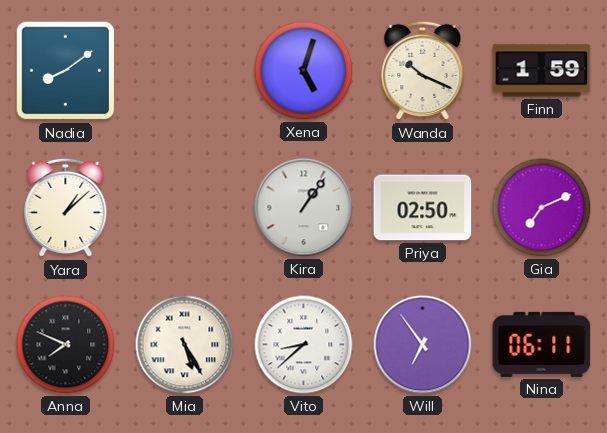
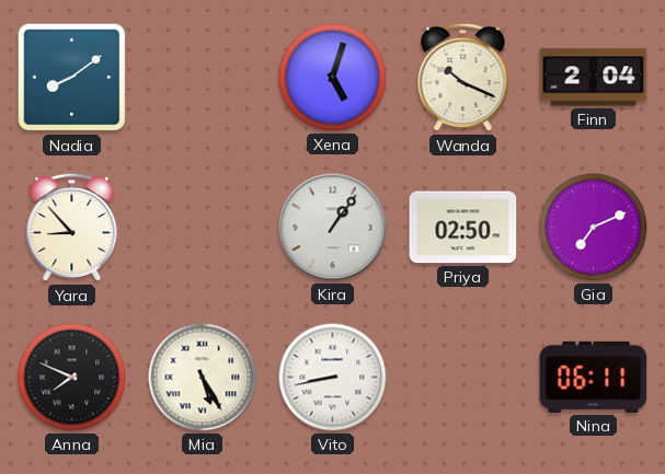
Finn: 1:59 -> 2:04
Yara: 1:08 -> 8:53
Vito: 8:38 -> 8:43
Will: 6:54 -> none
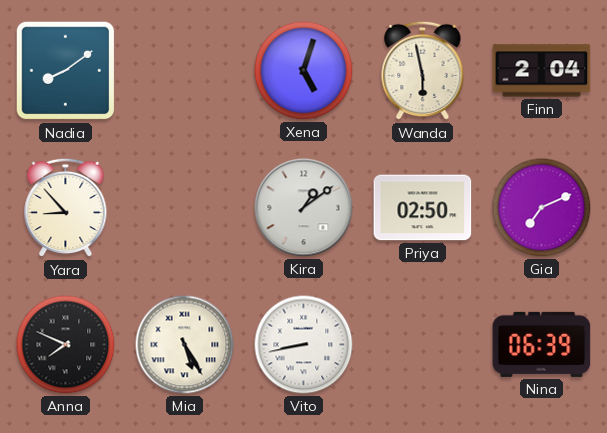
Wanda: 10:19 -> 5:58
Kira: 1:06 -> 1:09
Nina: 06:11 -> 06:39
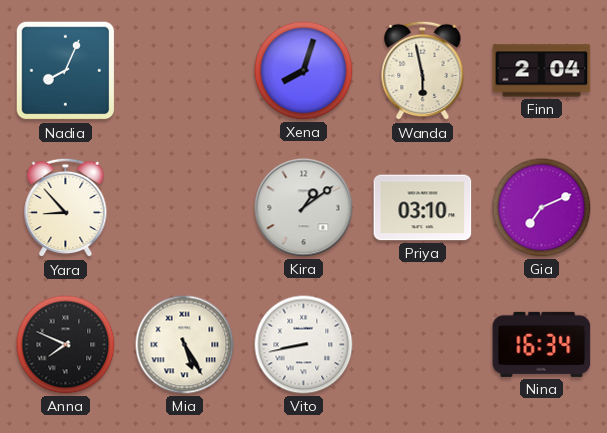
Nadia: 8:09 -> 8:04
Xena: 5:03 -> 8:03
Priya: 02:50 -> 03:10
Nina: 06:39 -> 16:34
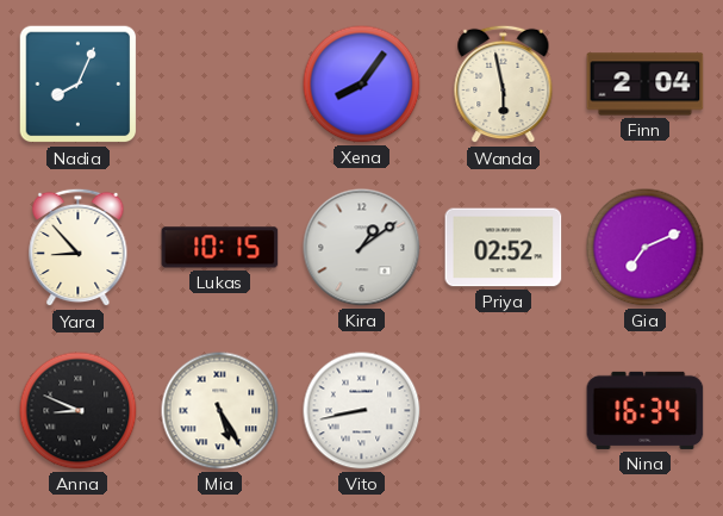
Xena: 8:03 -> 8:06
Lukas: none -> 10:15
Priya: 03:10 -> 02:52
Anna: 7:49 -> 8:49
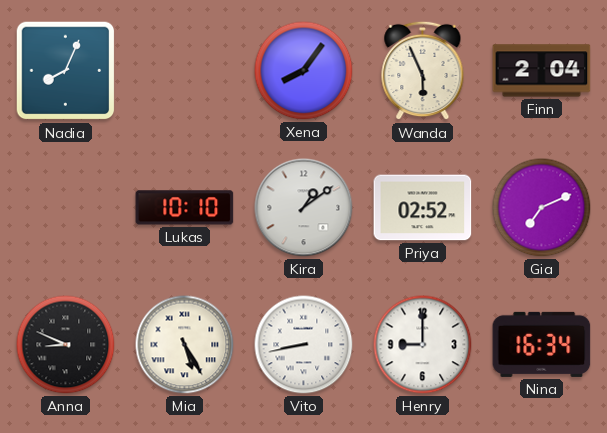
Wanda: 5:58 -> 5:56
Yara: 8:53 -> none
Lukas: 10:15 -> 10:10
Henry: none -> 9:00
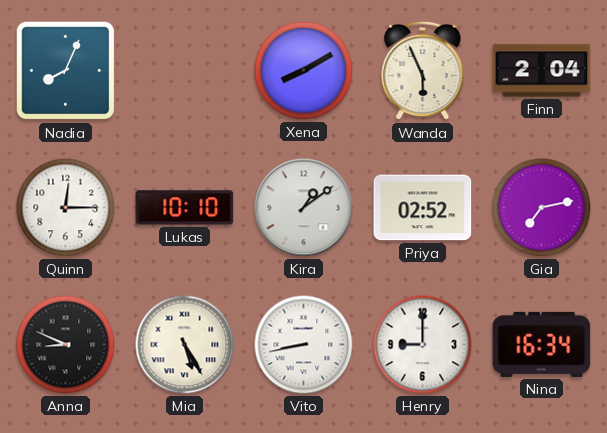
Xena: 8:06 -> 8:10
Quinn: none -> 12:15
Gia: 7:11 -> 7:13
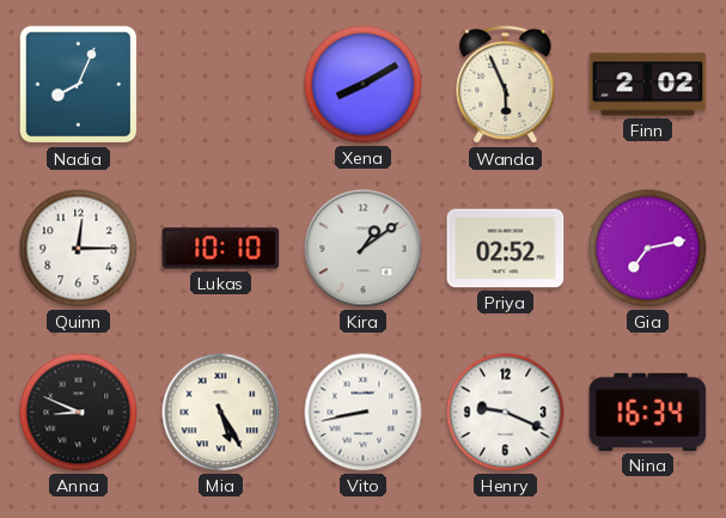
Finn: 2:04 -> 2:02
Henry: 9:00 -> 9:19
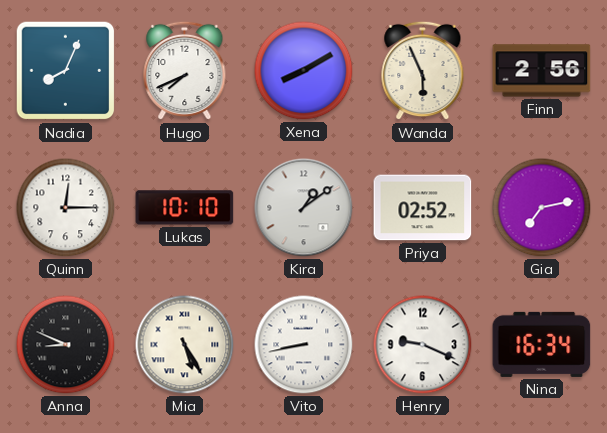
Hugo: none -> 7:41
Finn: 2:02 -> 2:56
